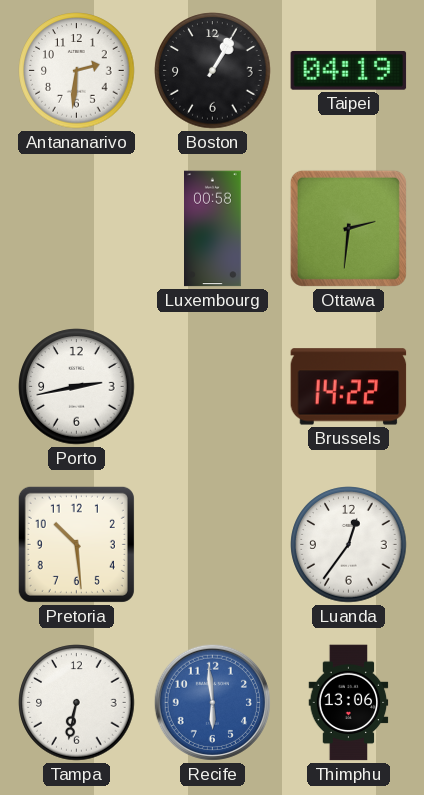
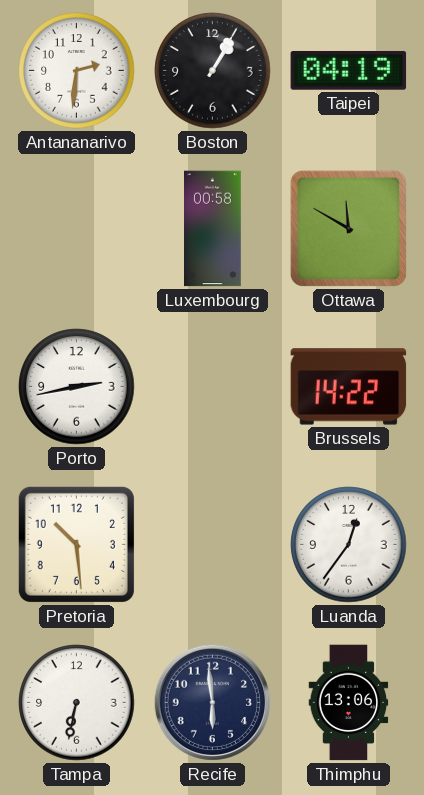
Ottawa: 2:31 -> 11:50
Recife dial: blue -> navy
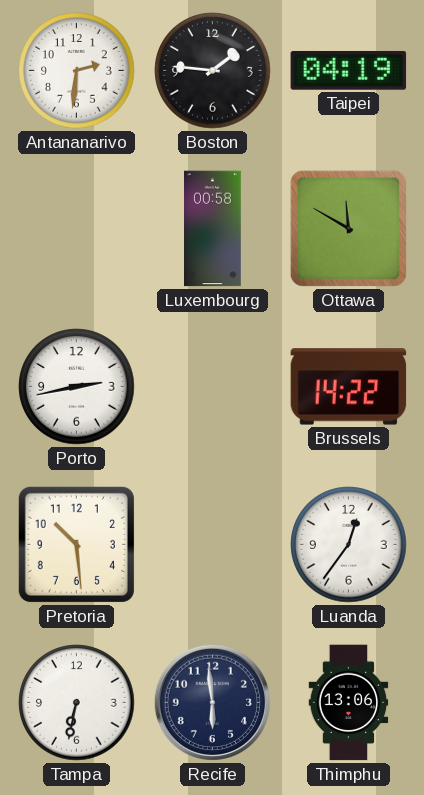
Boston: 1:05 -> 1:46
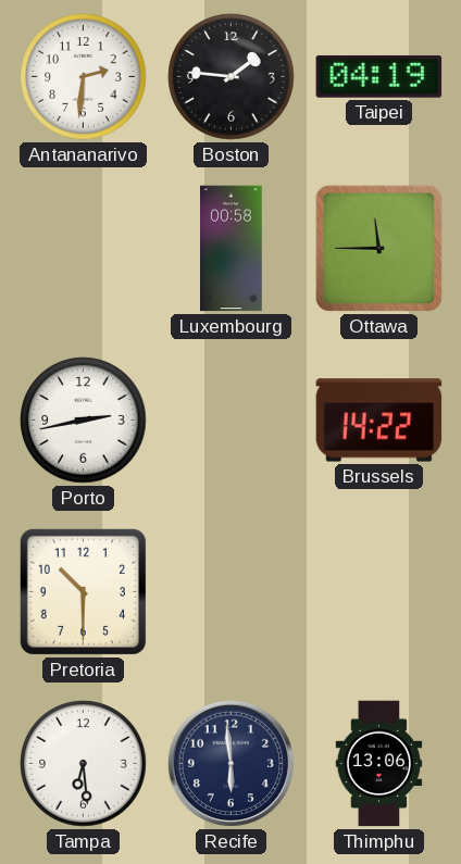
Ottawa: 11:50 -> 11:45
Pretoria: 10:29 -> 10:30
Luanda: 12:36 -> none
Tampa: 6:32 -> 6:29
